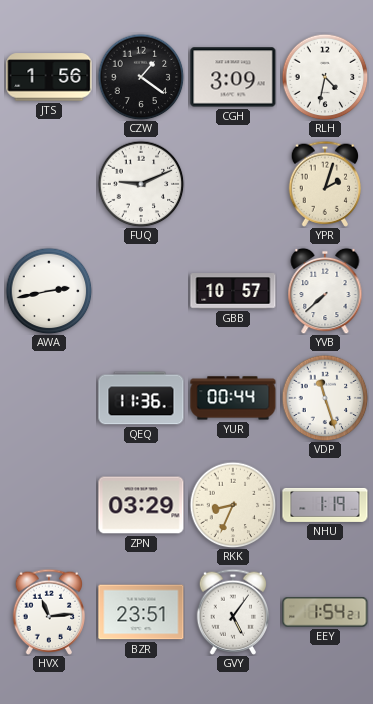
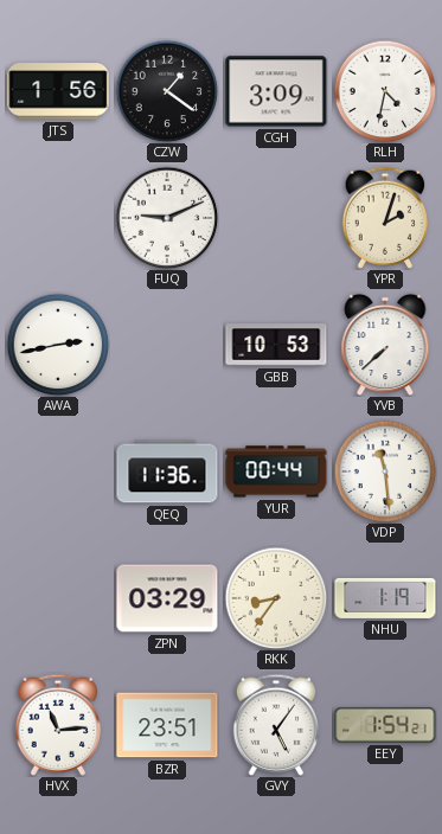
GBB: 10:57 -> 10:53
VDP: 11:27 -> 11:29
RKK: 8:34 -> 8:36
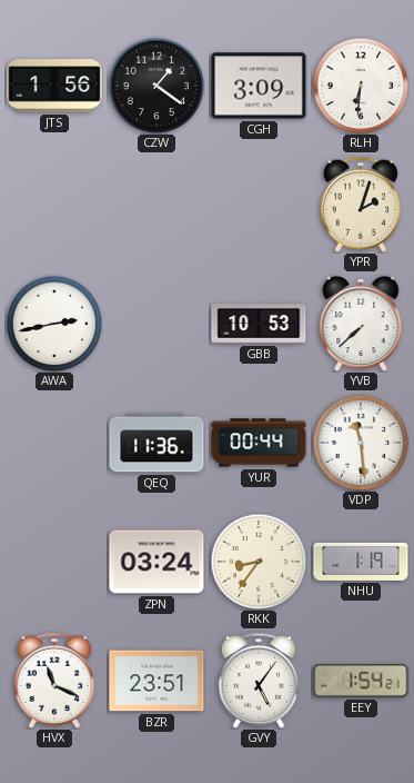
RLH: 4:32 -> 6:31
FUQ: 9:11 -> none
ZPN: 03:29 -> 03:24
HVX: 11:14 -> 11:19
